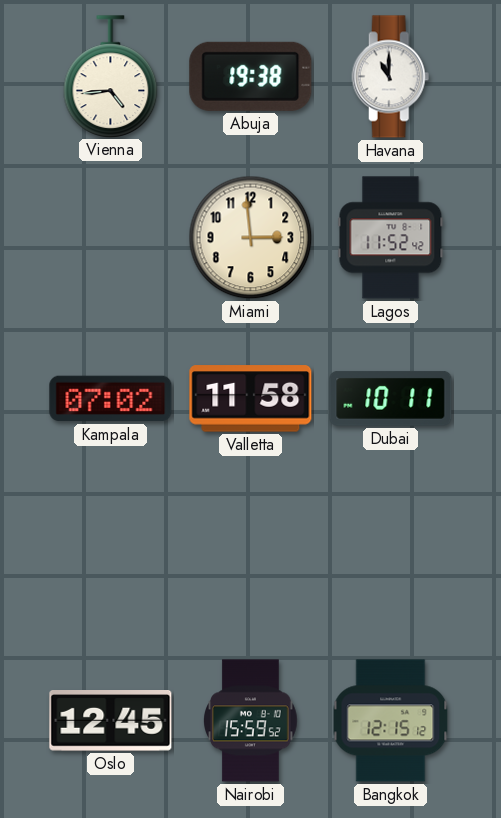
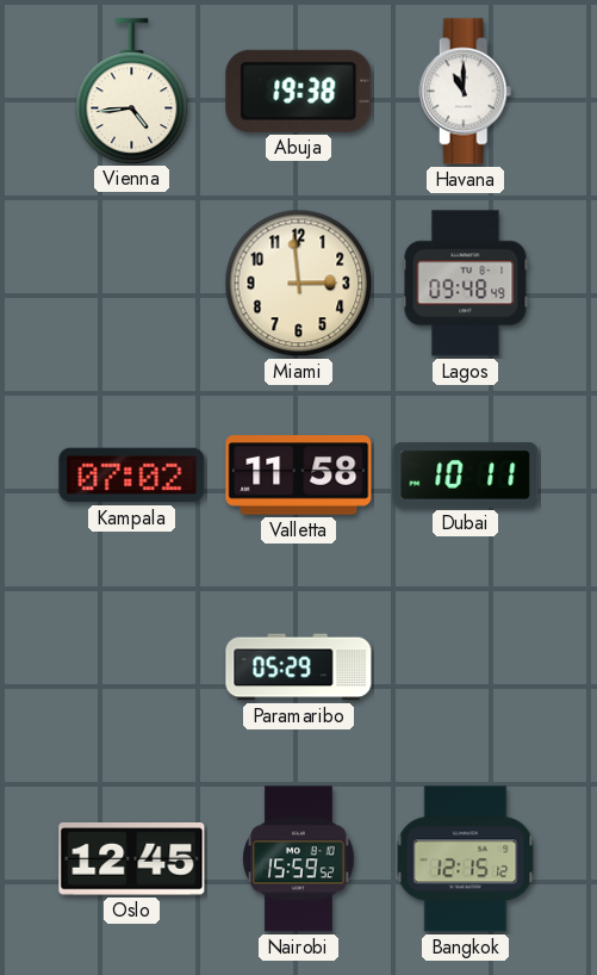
Lagos: 11:52 -> 09:48
Paramaribo: none -> 05:29
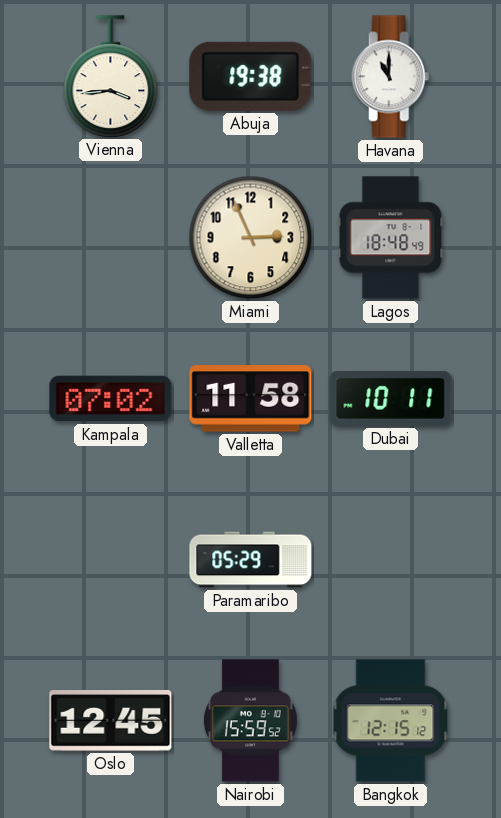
Vienna: 4:44 -> 3:44
Miami: 2:59 -> 2:56
Lagos: 09:48 -> 18:48
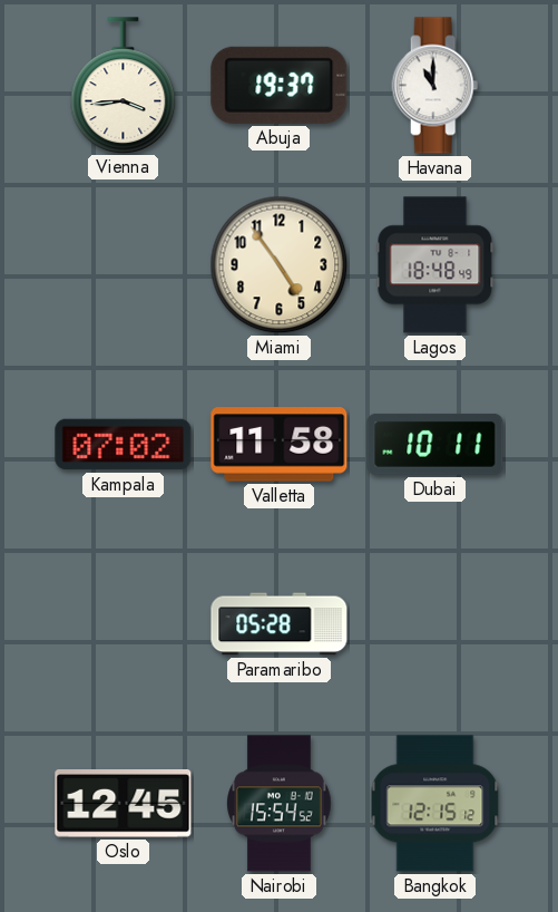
Abuja: 19:38 -> 19:37
Miami: 2:56 -> 4:54
Paramaribo: 05:29 -> 05:28
Nairobi: 15:59 -> 15:54
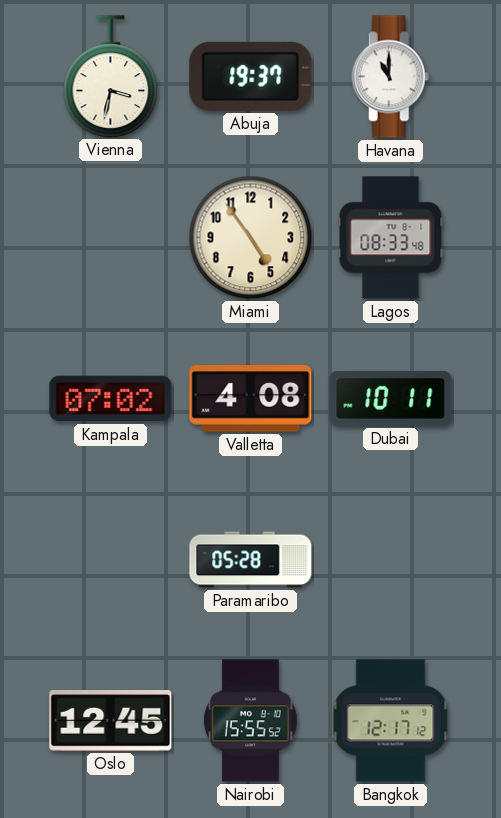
Vienna: 3:44 -> 3:32
Lagos: 18:48 -> 08:33
Valletta: 11:58 -> 4:08
Nairobi: 15:54 -> 15:55
Bangkok: 12:15 -> 12:17
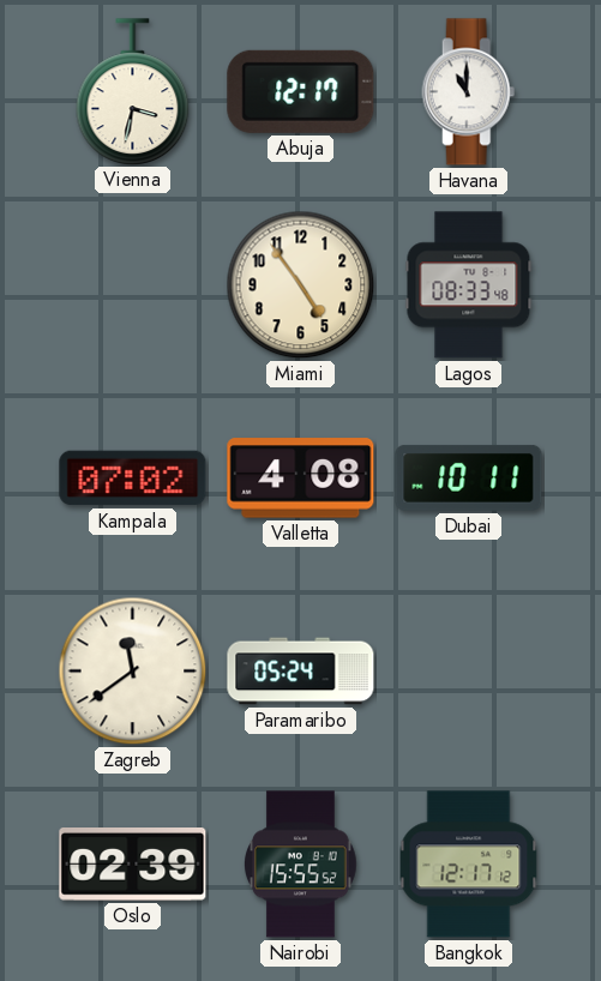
Abuja: 19:37 -> 12:17
Zagreb: none -> 11:39
Paramaribo: 05:28 -> 05:24
Oslo: 12:45 -> 02:39
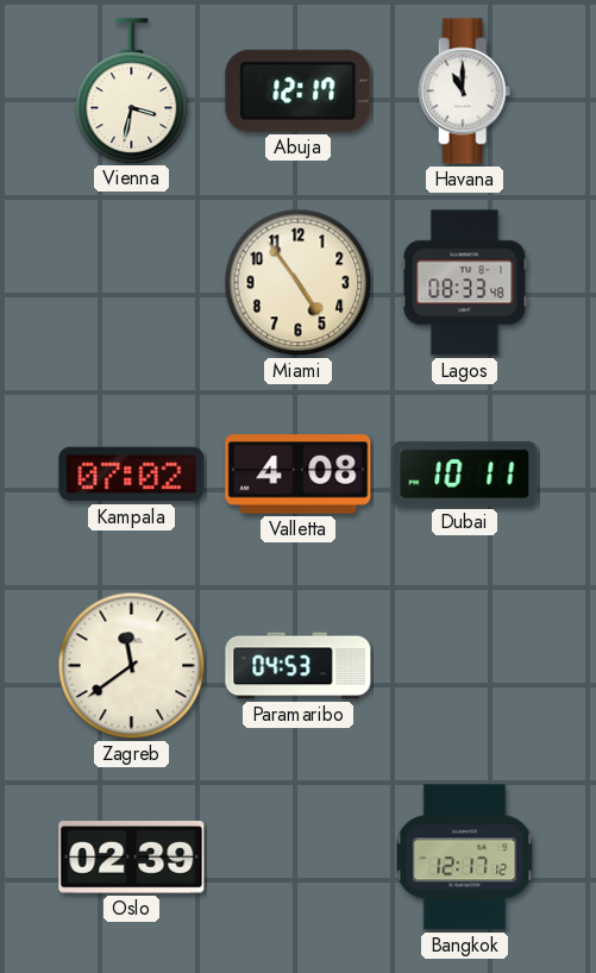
Paramaribo: 05:24 -> 04:53
Nairobi: 15:55 -> none
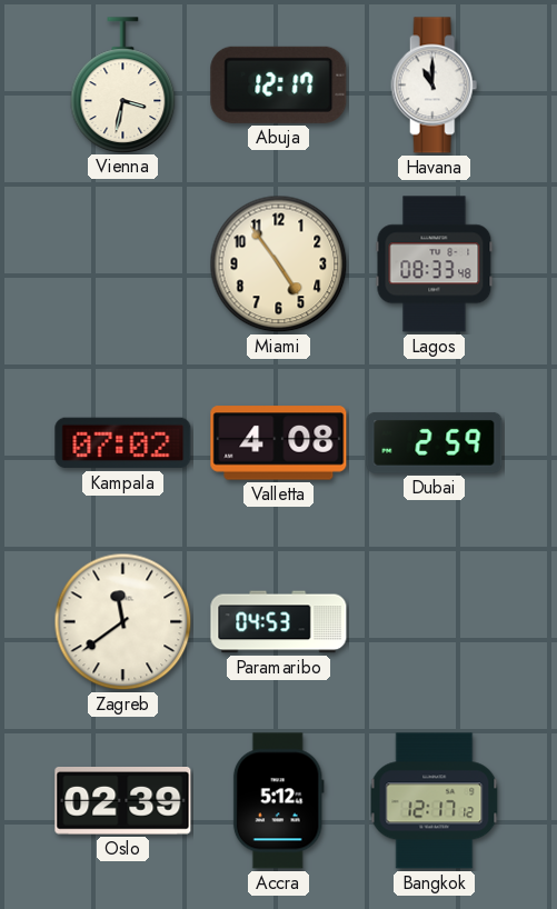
Dubai: 10:11 -> 2:59
Accra: none -> 5:12
